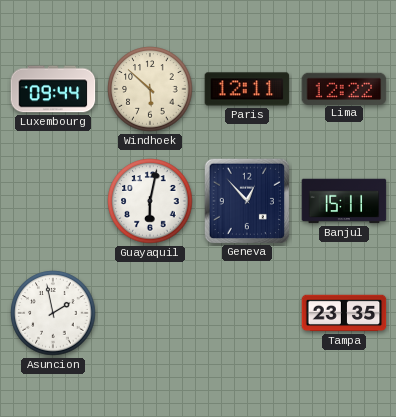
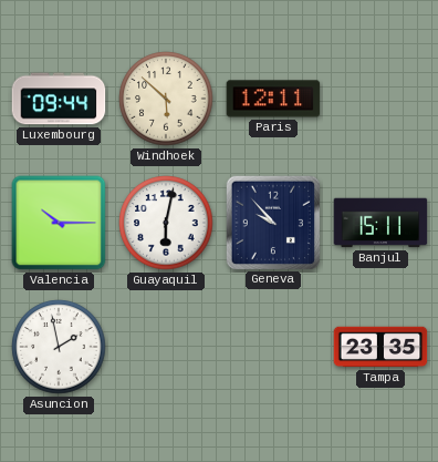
Lima: 12:22 -> none
Valencia: none -> 10:15
Geneva: 12:53 -> 9:53
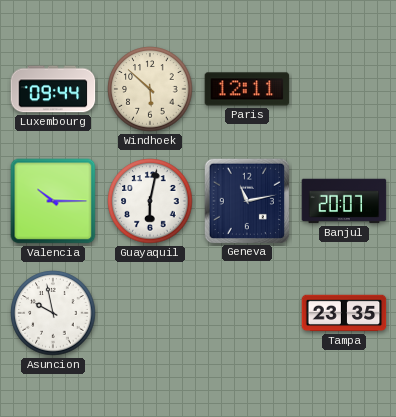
Geneva: 9:53 -> 11:13
Banjul: 15:11 -> 20:07
Asuncion: 1:58 -> 9:58
